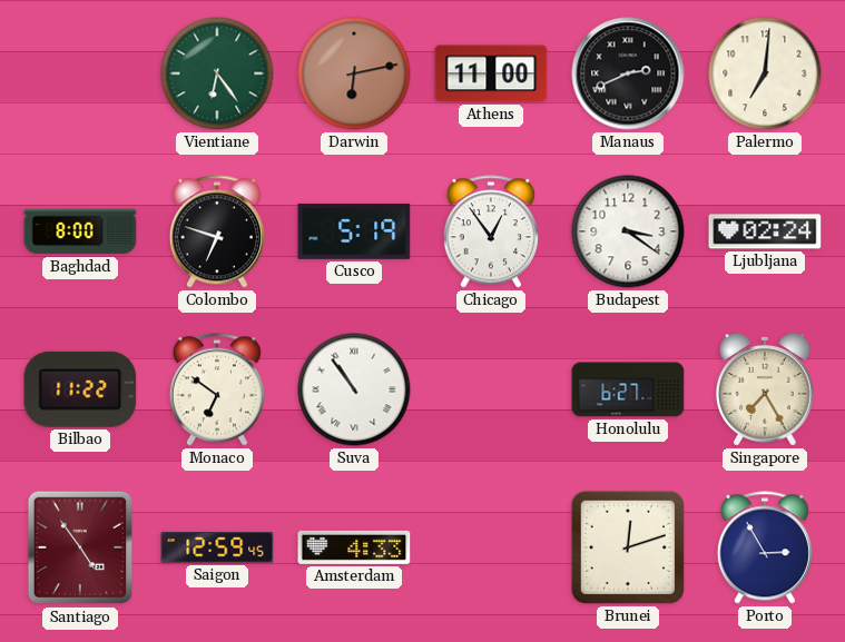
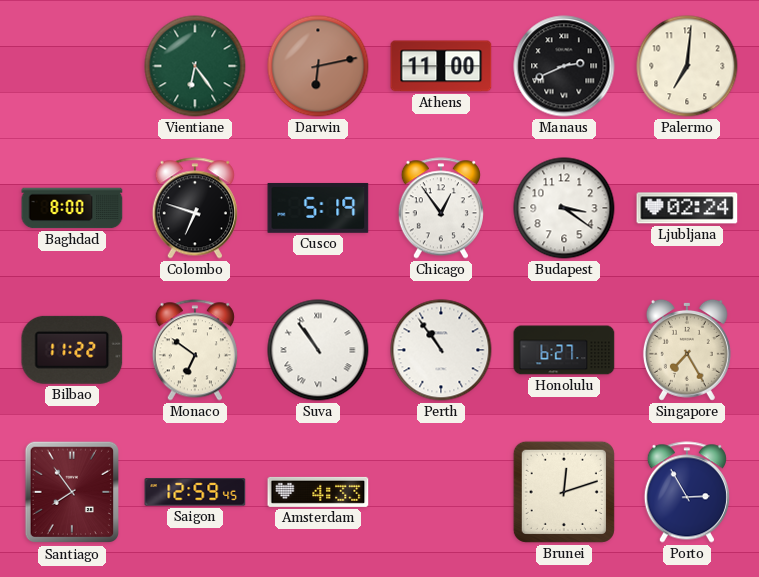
Perth: none -> 10:54
Santiago: 4:54 -> 7:54
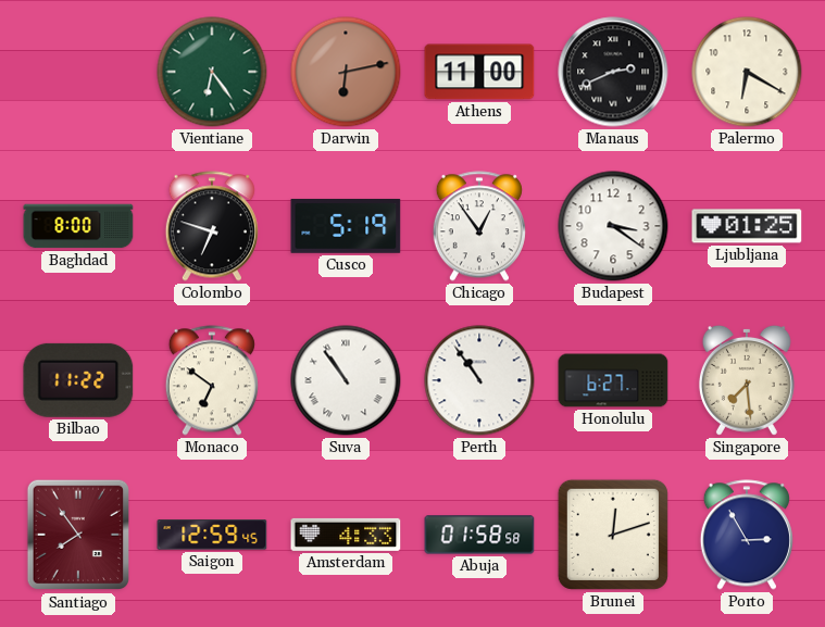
Palermo: 7:01 -> 6:20
Ljubljana: 02:24 -> 01:25
Singapore: 7:25 -> 7:29
Abuja: none -> 01:58
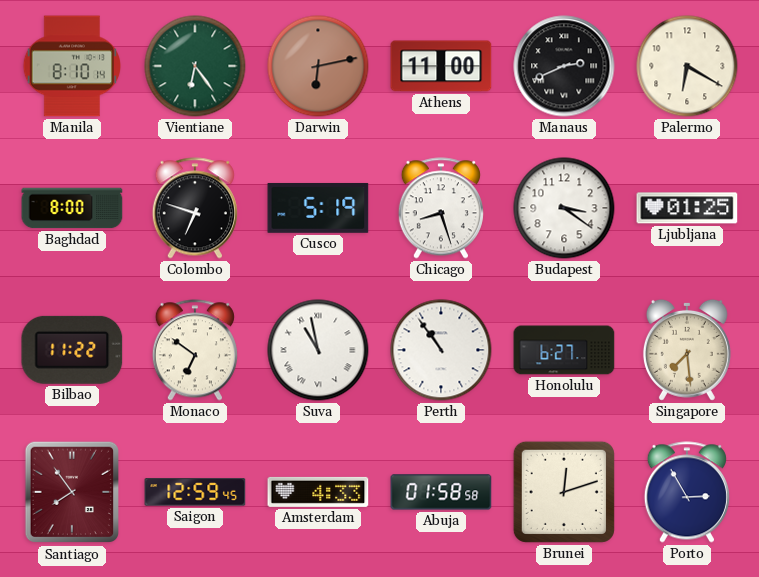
Manila: none -> 8:10
Chicago: 12:54 -> 8:27
Suva: 10:54 -> 10:58
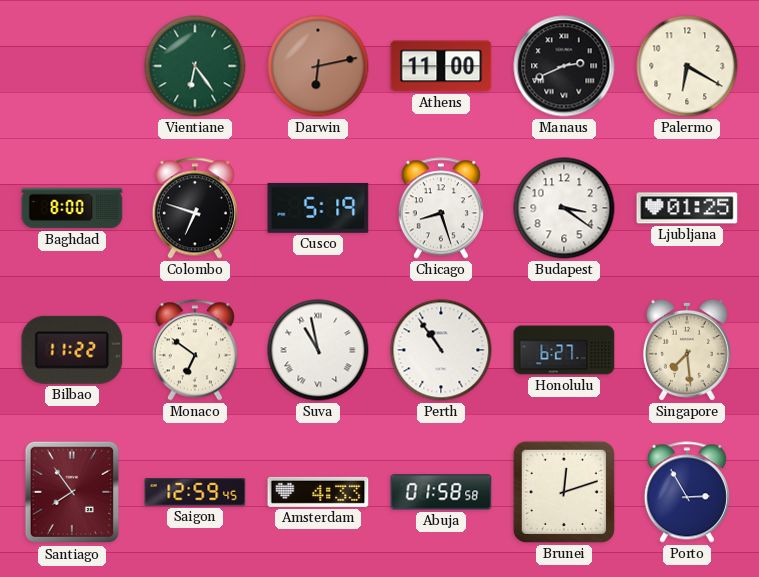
Manila: 8:10 -> none
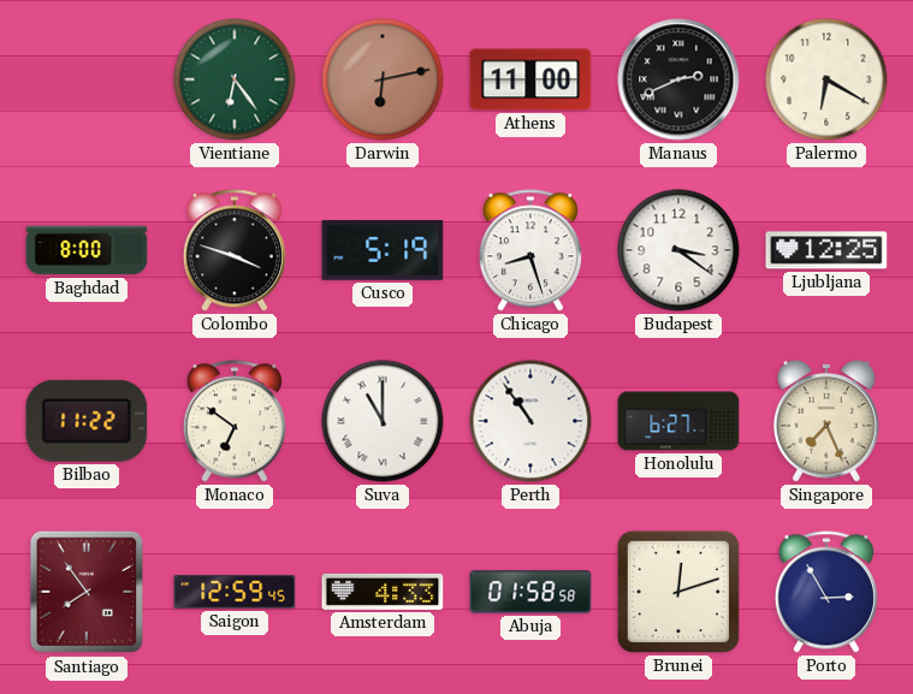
Colombo: 6:48 -> 3:48
Ljubljana: 01:25 -> 12:25
Suva: 10:58 -> 11:00
Singapore: 7:29 -> 7:26
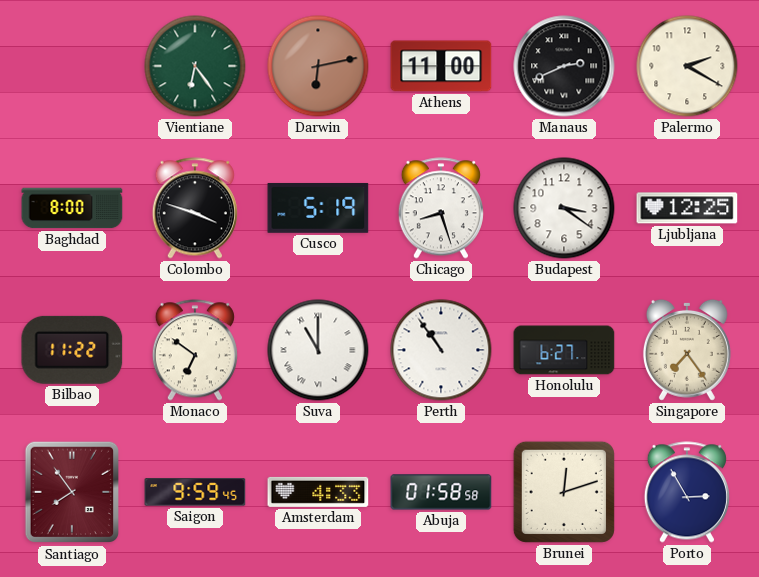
Palermo: 6:20 -> 2:20
Singapore: 7:26 -> 7:24
Saigon: 12:59 -> 9:59
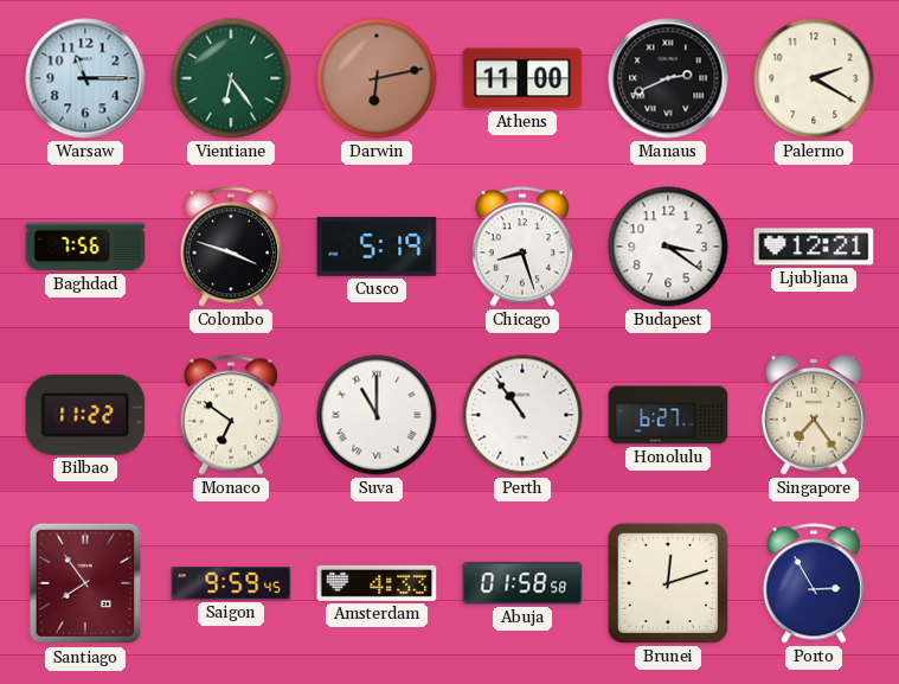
Warsaw: none -> 11:15
Baghdad: 8:00 -> 7:56
Ljubljana: 12:25 -> 12:21
